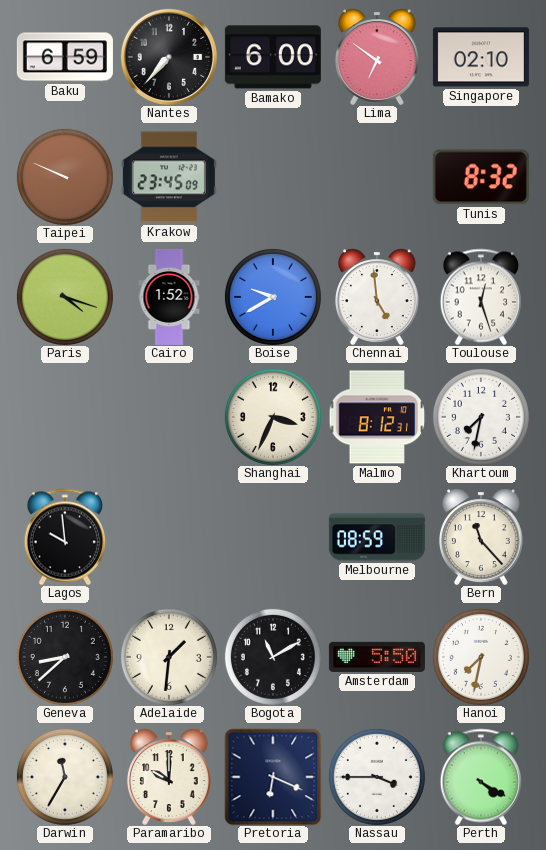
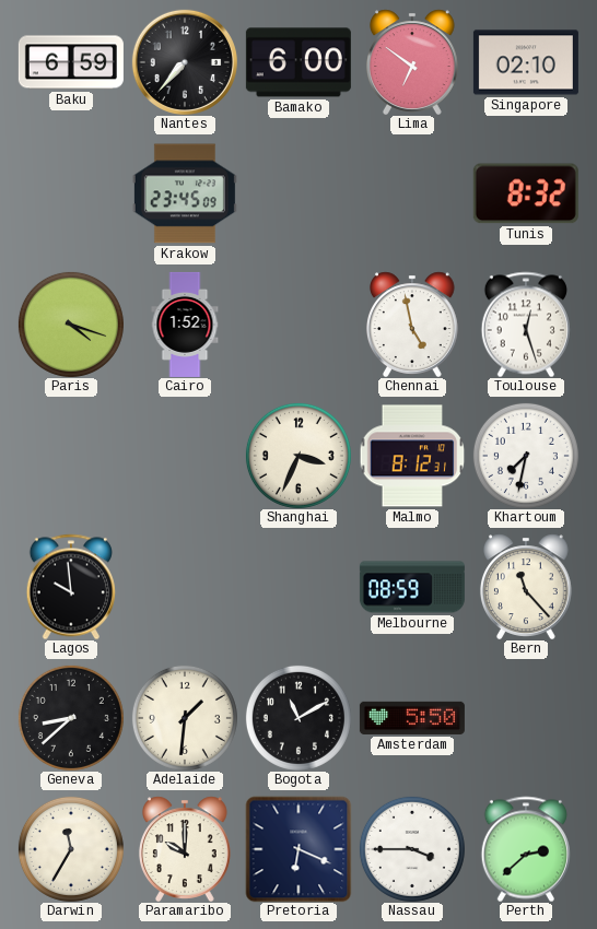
Taipei: 9:49 -> none
Boise: 9:40 -> none
Chennai: 4:59 -> 4:58
Hanoi: 7:32 -> none
Perth: 4:20 -> 2:38
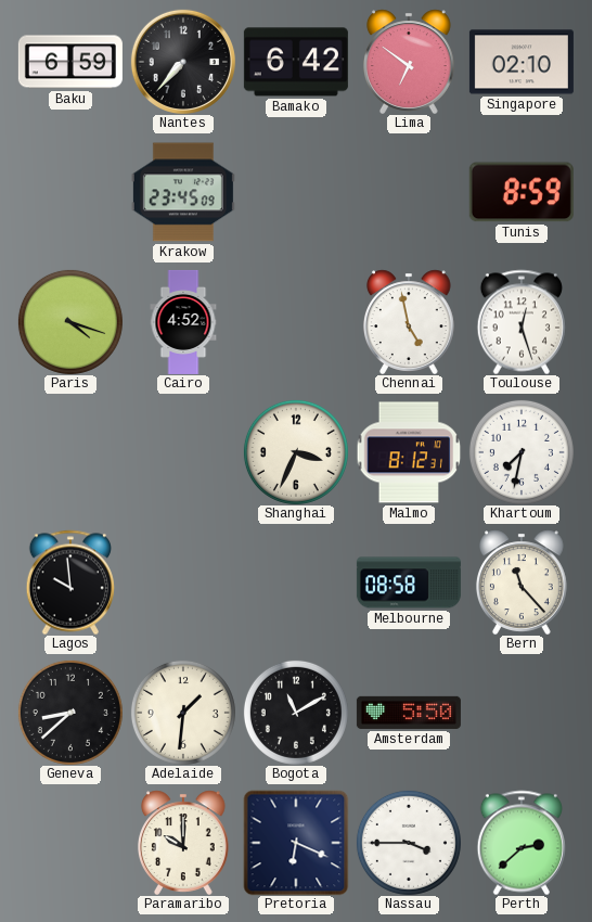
Bamako: 6:00 -> 6:42
Tunis: 8:32 -> 8:59
Cairo: 1:52 -> 4:52
Melbourne: 08:59 -> 08:58
Darwin: 11:35 -> none
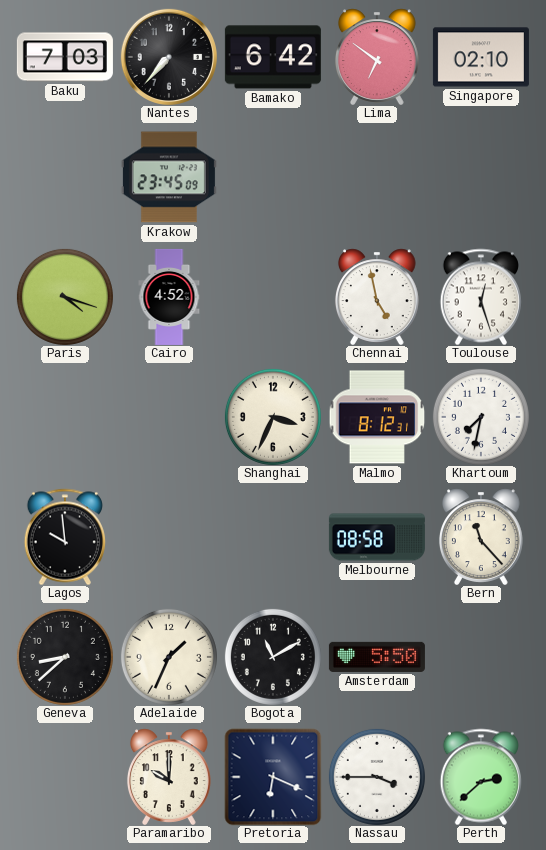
Baku: 6:59 -> 7:03
Tunis: 8:59 -> none
Adelaide: 1:31 -> 1:34
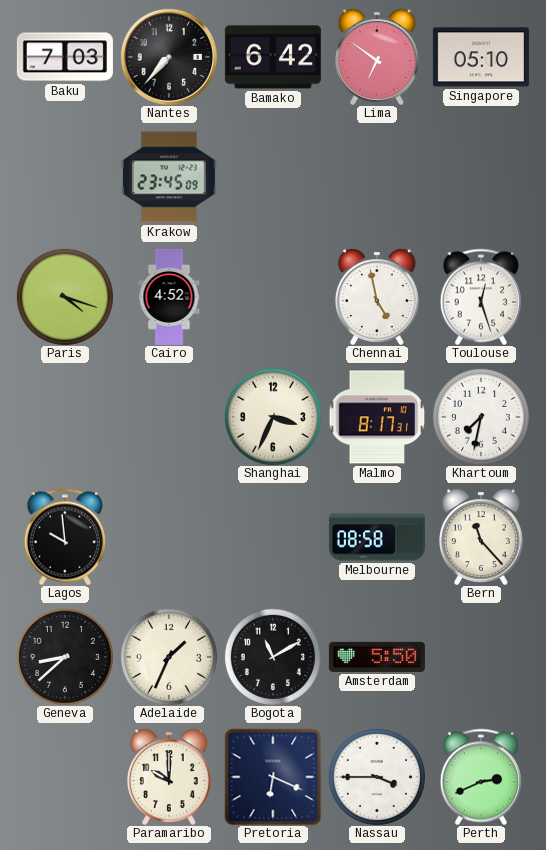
Singapore: 02:10 -> 05:10
Malmo: 8:12 -> 8:17
Perth: 2:38 -> 2:41
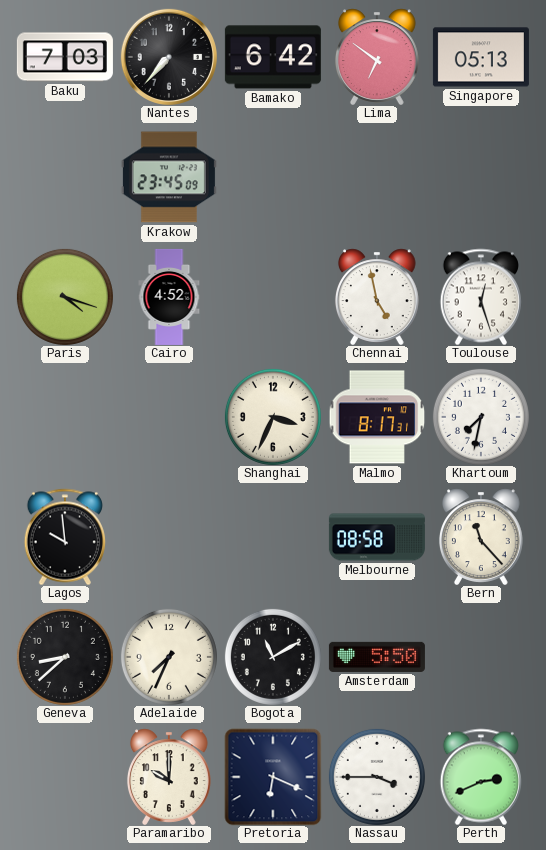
Singapore: 05:10 -> 05:13
Adelaide: 1:34 -> 7:34
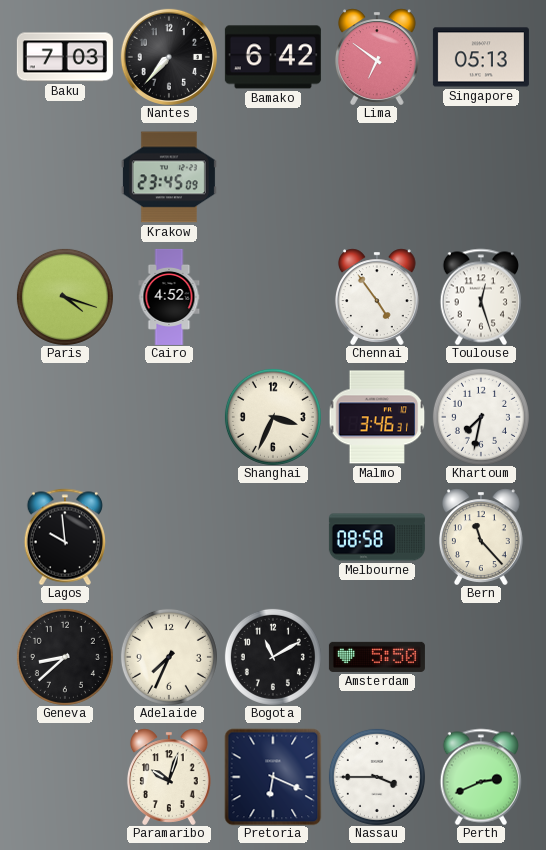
Chennai: 4:58 -> 4:54
Malmo: 8:17 -> 3:46
Paramaribo: 10:00 -> 10:03
